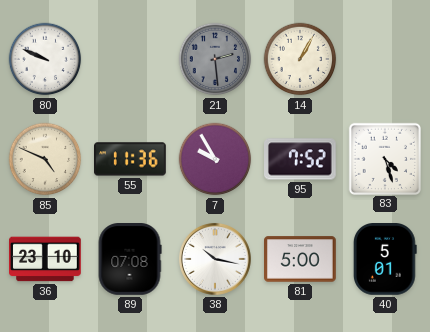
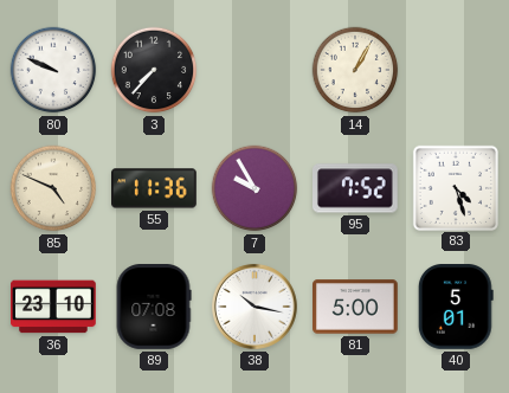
3: none -> 7:37
21: 2:29 -> none
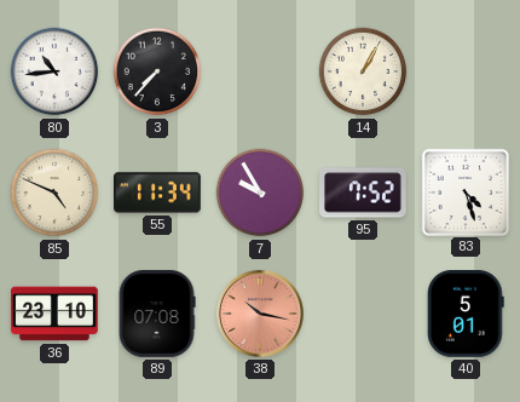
80: 9:49 -> 10:44
55: 11:36 -> 11:34
38 dial: white -> salmon
81: 5:00 -> none
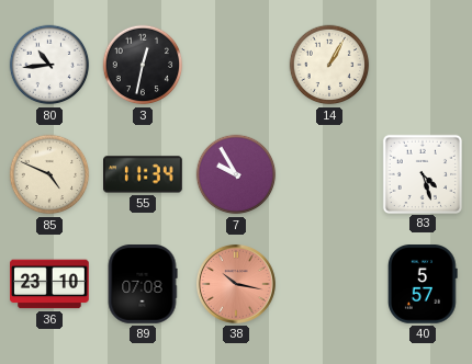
3: 7:37 -> 12:32
95: 7:52 -> none
40: 5:01 -> 5:57
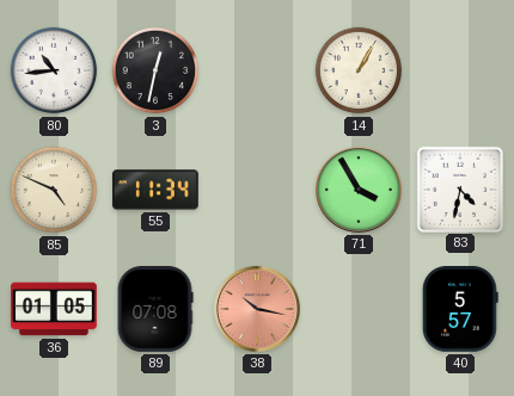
7: 9:55 -> none
71: none -> 3:55
83: 4:27 -> 4:32
36: 23:10 -> 01:05
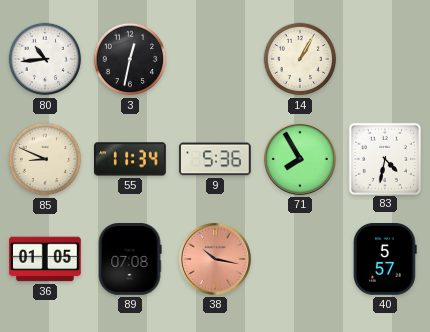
85: 4:49 -> 8:49
9: none -> 5:36
71: 3:55 -> 7:55
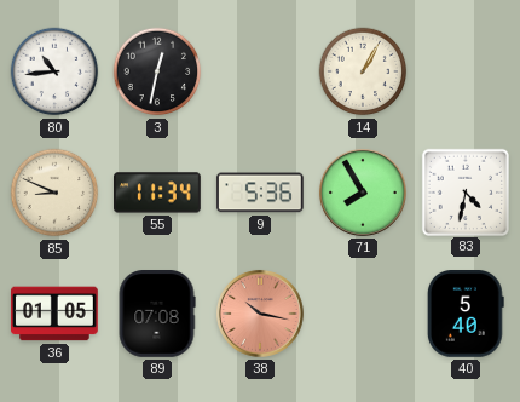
40: 5:57 -> 5:40
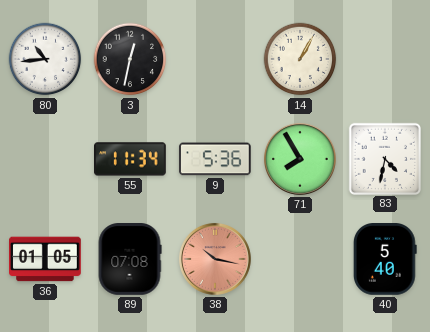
85: 8:49 -> none
